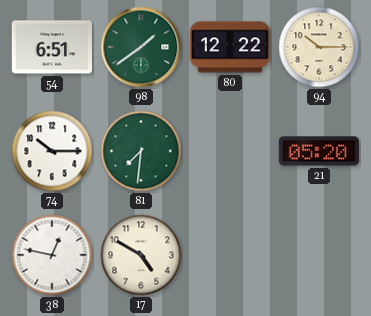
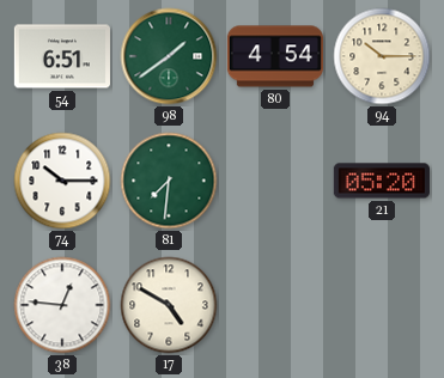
80: 12:22 -> 4:54
38: 12:47 -> 12:46
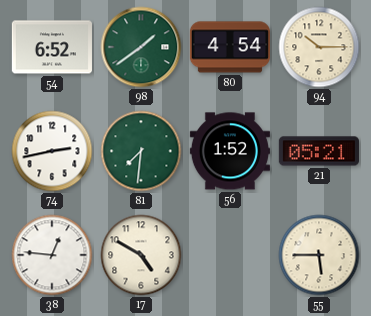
54: 6:51 -> 6:52
74: 10:15 -> 2:43
56: none -> 1:52
21: 05:20 -> 05:21
55: none -> 5:45
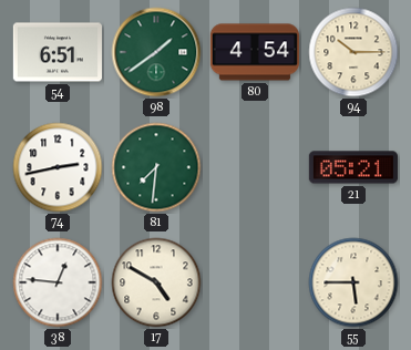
54: 6:52 -> 6:51
56: 1:52 -> none
